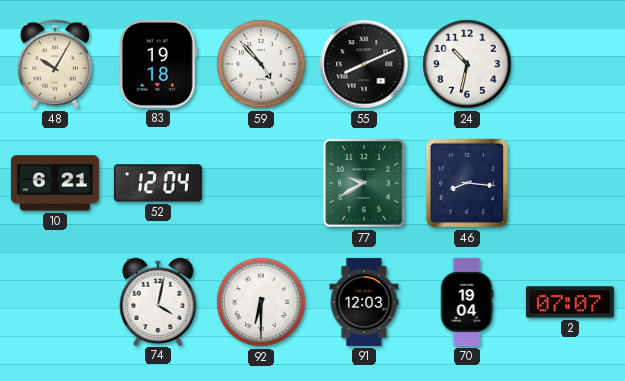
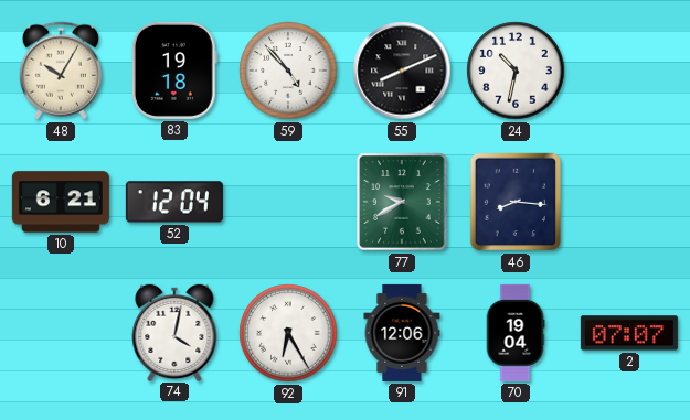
92: 6:30 -> 6:25
91: 12:03 -> 12:06
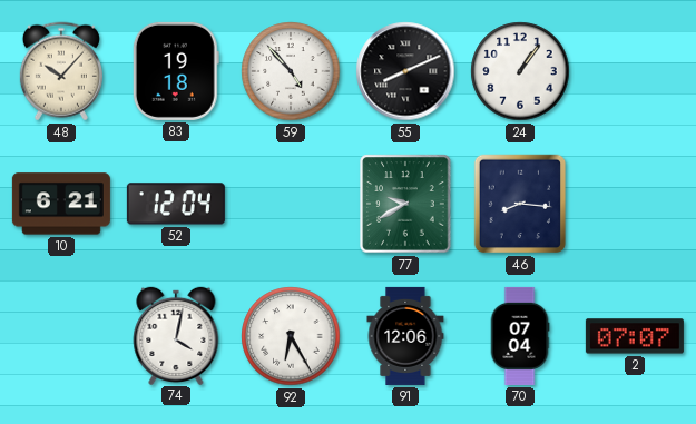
48: 10:05 -> 10:07
24: 10:32 -> 1:06
70: 19:04 -> 07:04
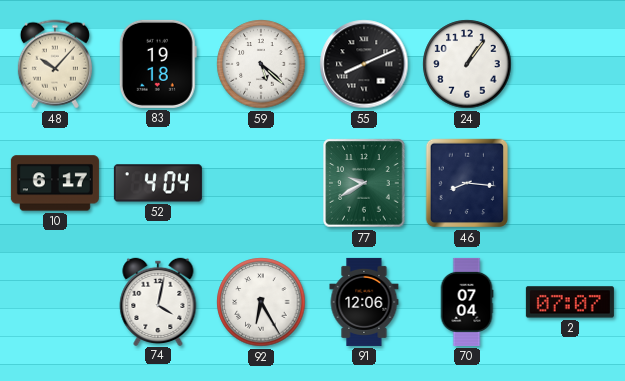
59: 4:53 -> 5:22
10: 6:21 -> 6:17
52: 12:04 -> 4:04
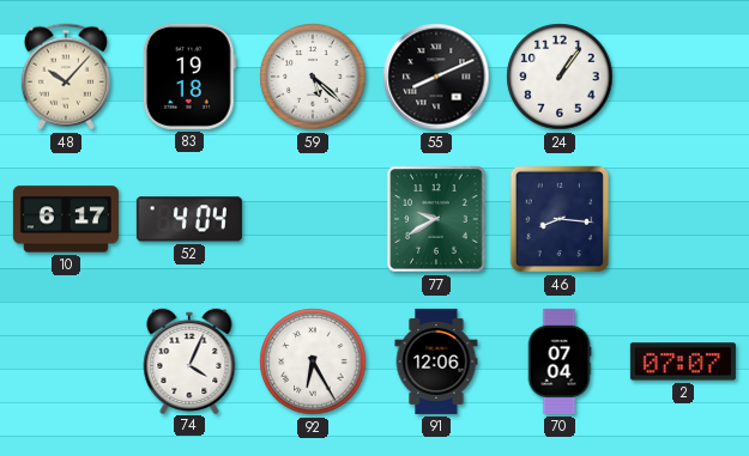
74: 4:02 -> 4:04
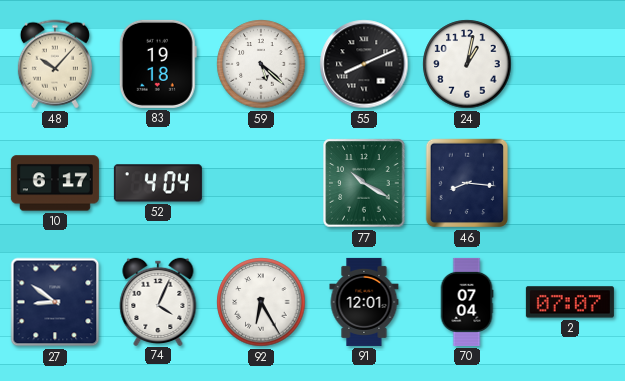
24: 1:06 -> 1:02
77: 9:40 -> 10:20
27: none -> 8:51
91: 12:06 -> 12:01
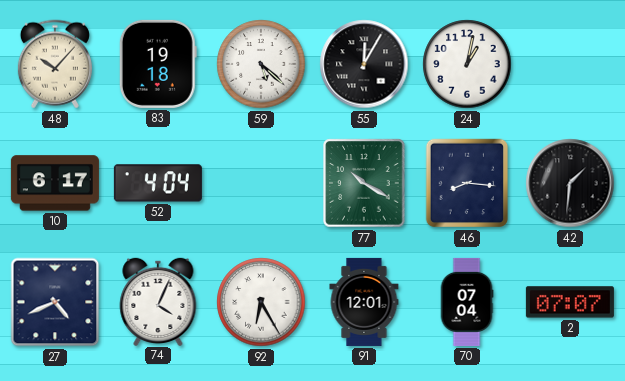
55: 8:11 -> 12:05
42: none -> 1:31
27: 8:51 -> 4:41
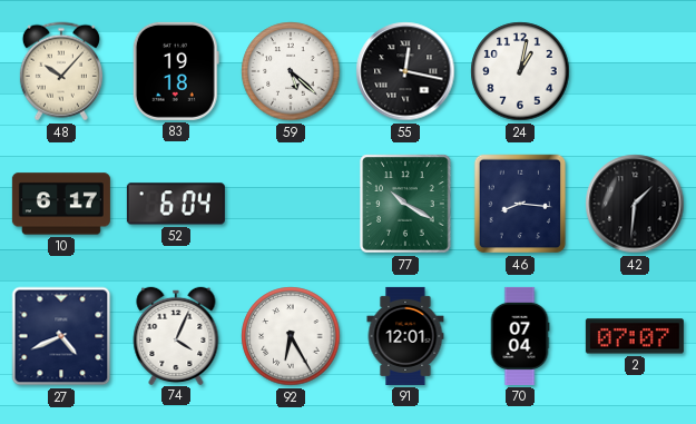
55: 12:05 -> 12:17
52: 4:04 -> 6:04
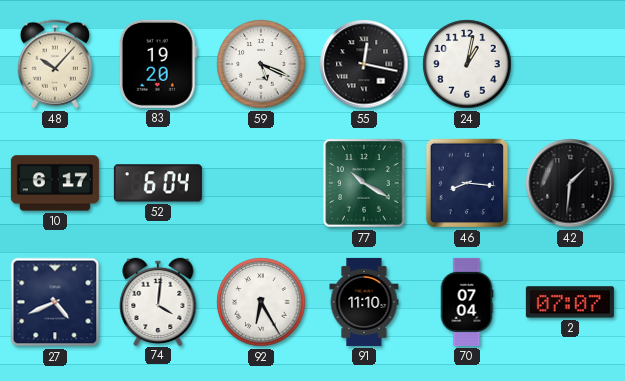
83: 19:18 -> 19:20
59: 5:22 -> 5:19
74: 4:04 -> 4:01
91: 12:01 -> 11:10
